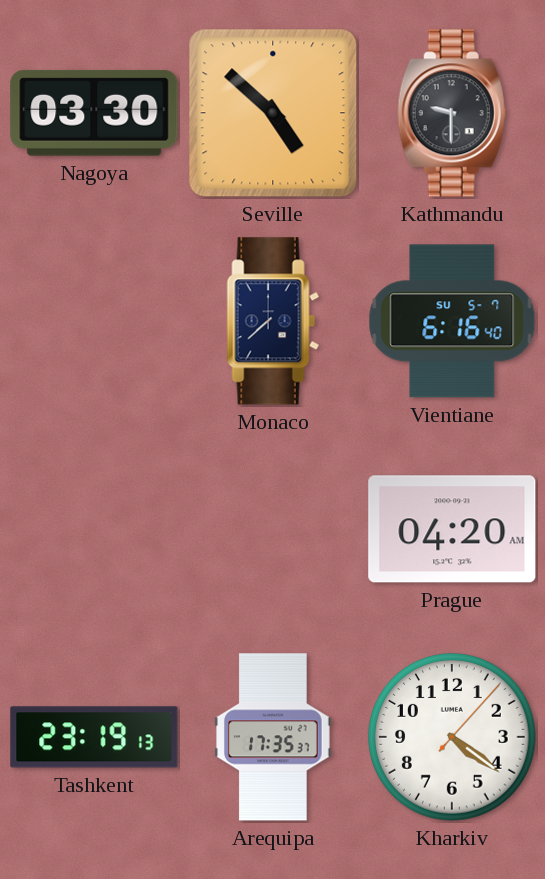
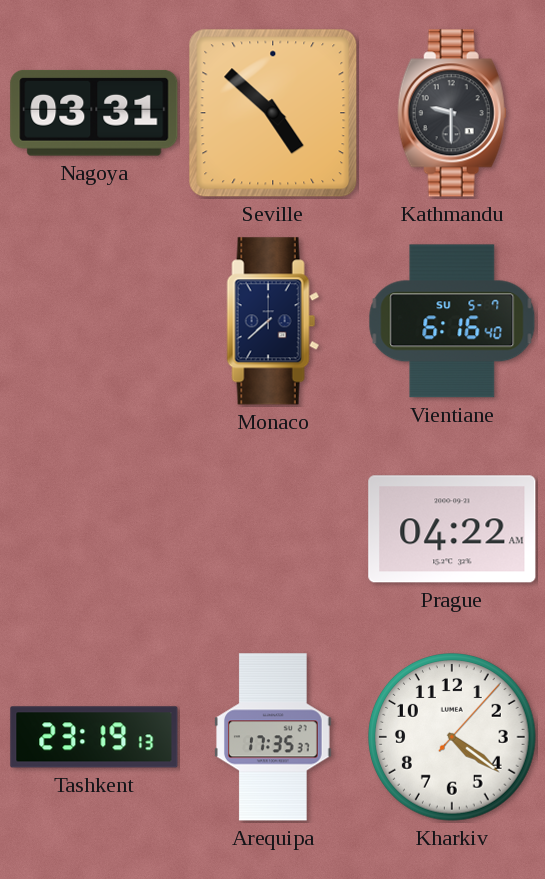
Nagoya: 03:30 -> 03:31
Prague: 04:20 -> 04:22
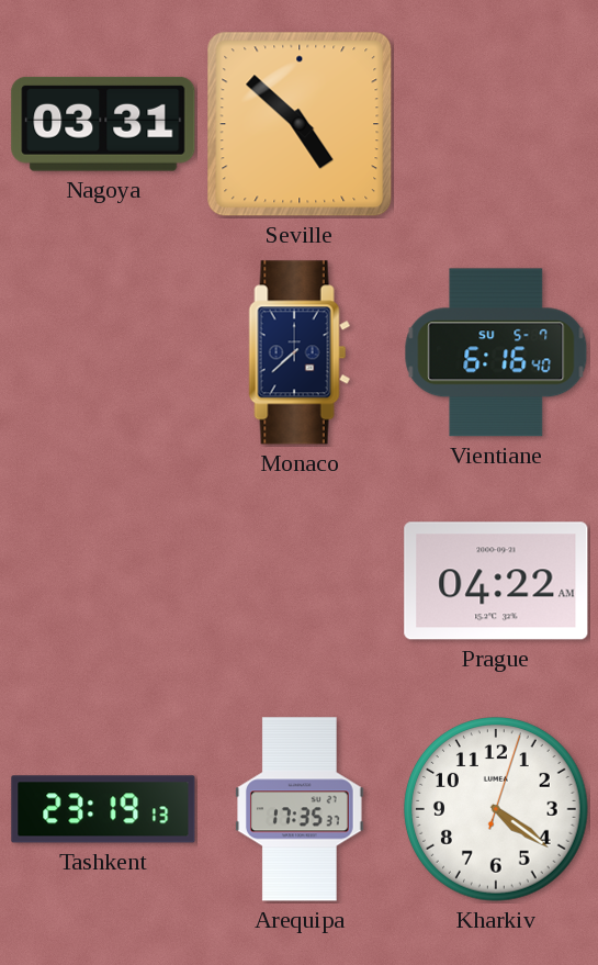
Kathmandu: 9:30 -> none
Kharkiv: 4:21:07 -> 4:21:03
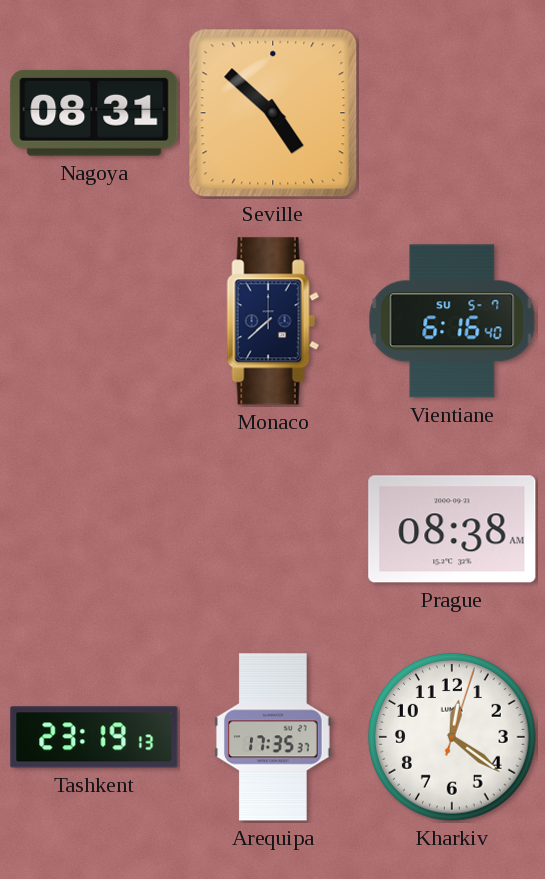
Nagoya: 03:31 -> 08:31
Prague: 04:22 -> 08:38
Kharkiv: 4:21 -> 12:21
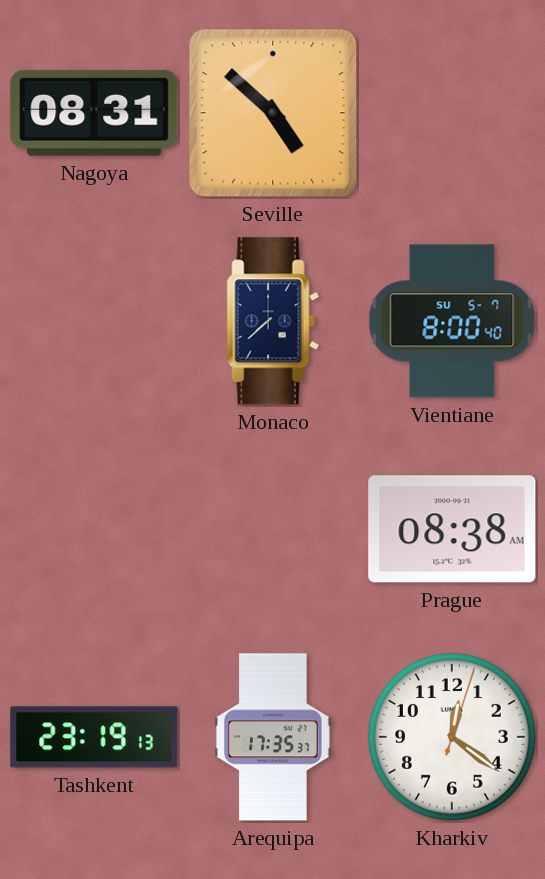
Vientiane: 6:16 -> 8:00
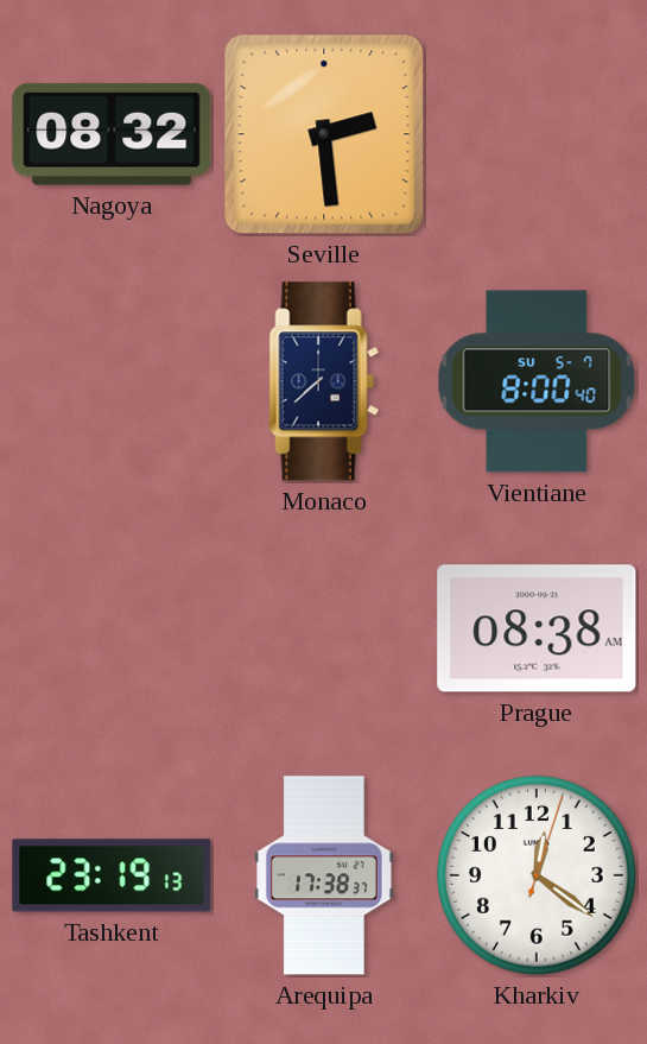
Nagoya: 08:31 -> 08:32
Seville: 4:52 -> 2:29
Arequipa: 17:35 -> 17:38
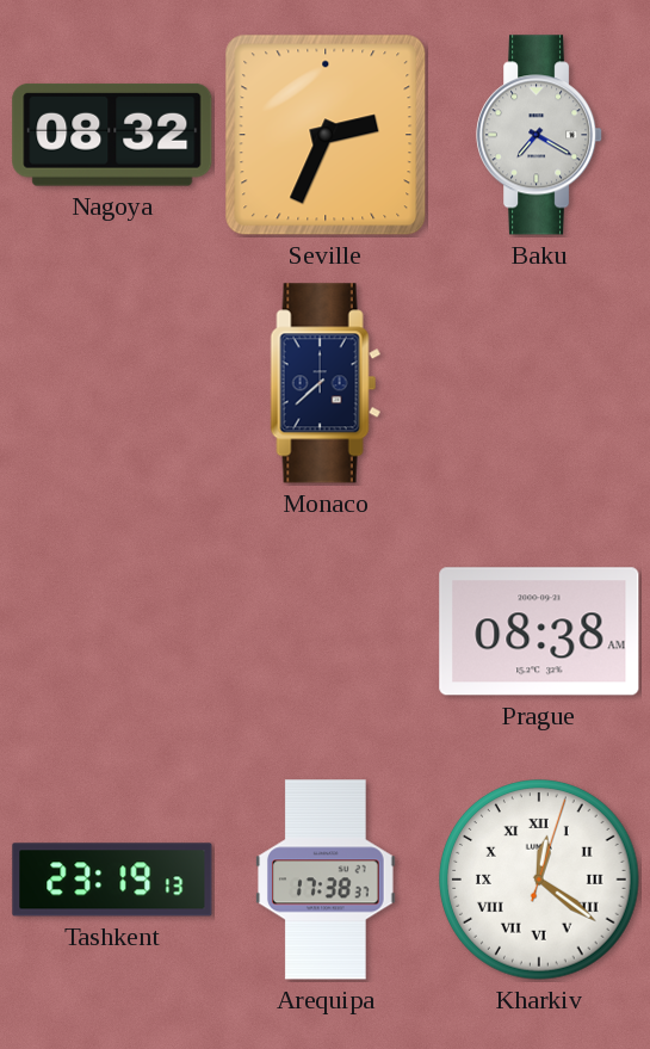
Seville: 2:29 -> 2:34
Baku: none -> 7:20
Vientiane: 8:00 -> none
Kharkiv numerals: Arabic -> Roman
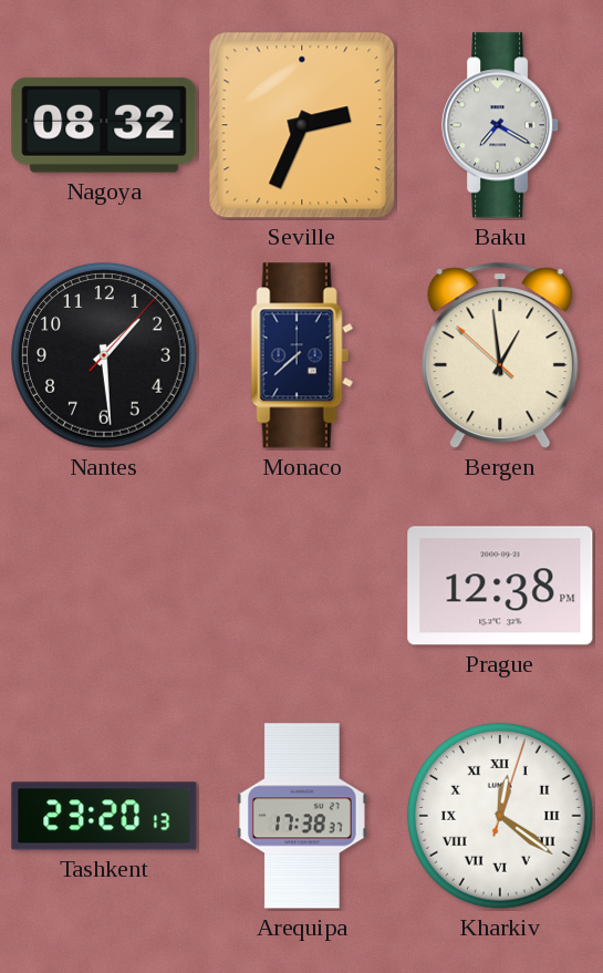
Nantes: none -> 1:29
Bergen: none -> 12:58
Prague: 08:38 -> 12:38
Tashkent: 23:19 -> 23:20
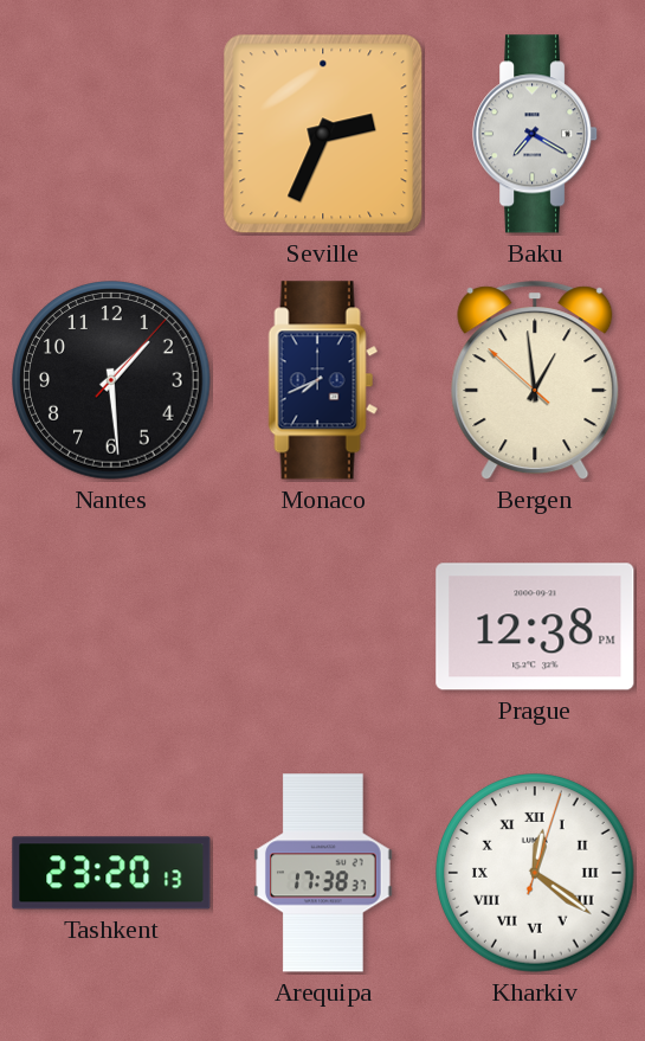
Nagoya: 08:32 -> none
Monaco: 7:38 -> 7:41
